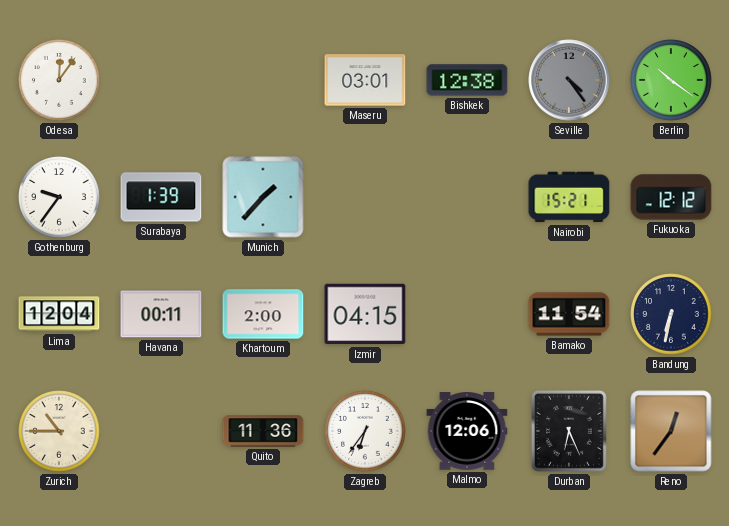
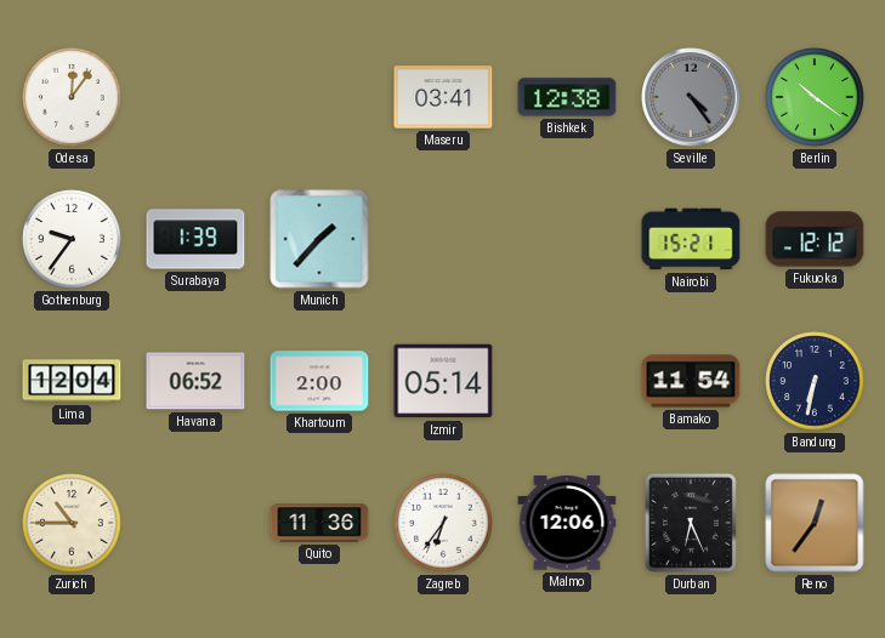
Maseru: 03:01 -> 03:41
Havana: 00:11 -> 06:52
Izmir: 04:15 -> 05:14
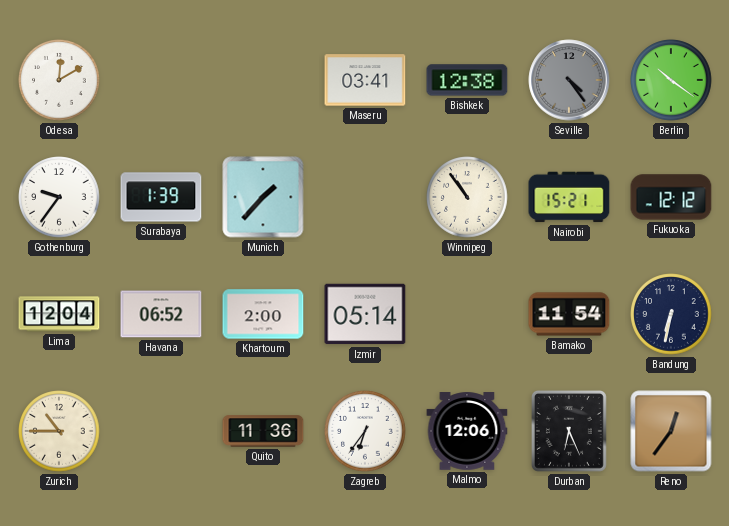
Odesa: 12:06 -> 12:10
Winnipeg: none -> 10:54
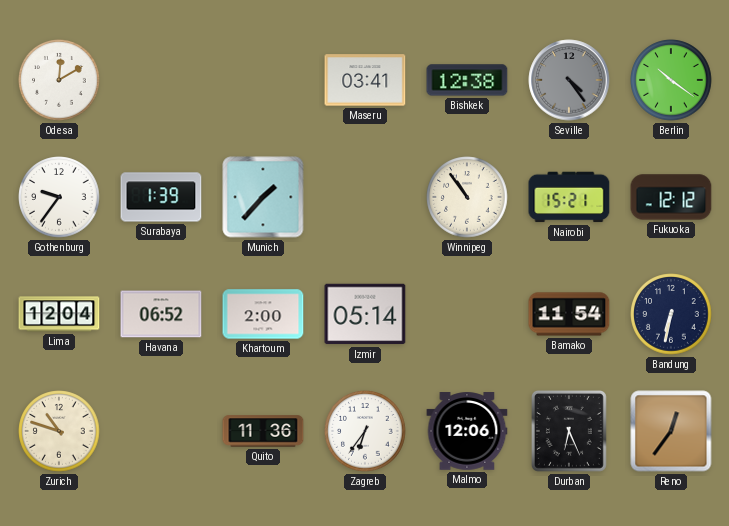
Zurich: 10:45 -> 10:48
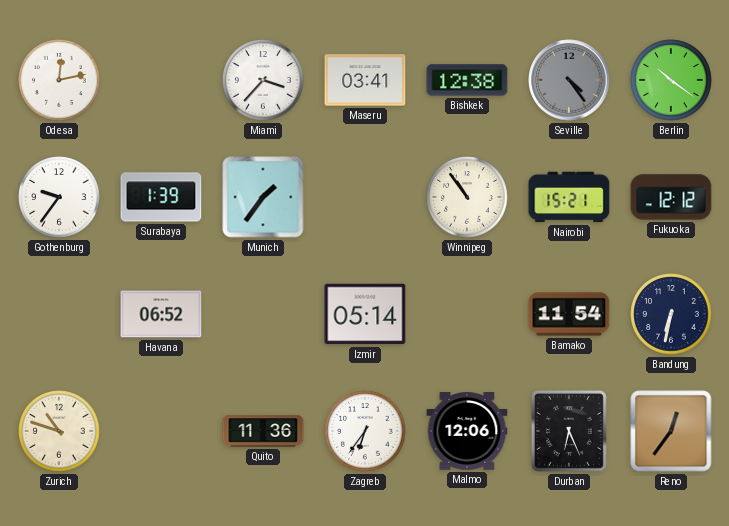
Odesa: 12:10 -> 12:13
Miami: none -> 3:37
Munich: 1:37 -> 1:36
Lima: 12:04 -> none
Khartoum: 2:00 -> none
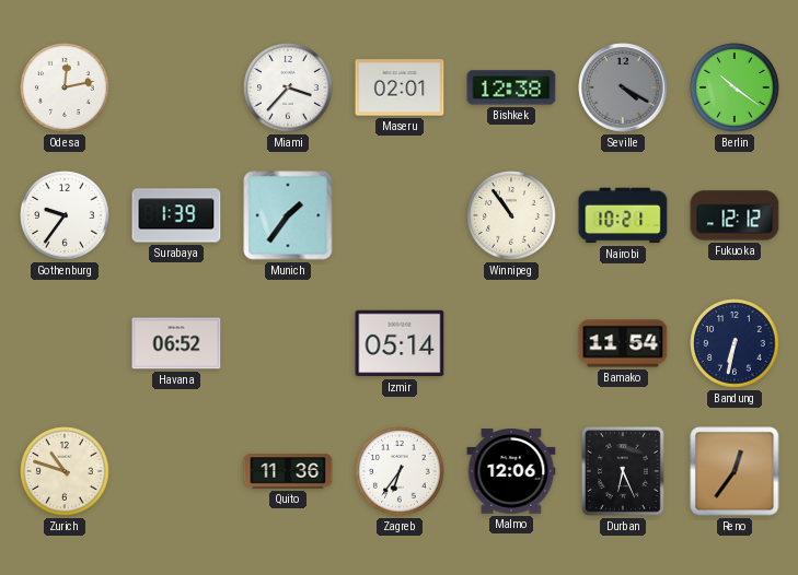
Maseru: 03:41 -> 02:01
Seville: 4:24 -> 4:20
Nairobi: 15:21 -> 10:21
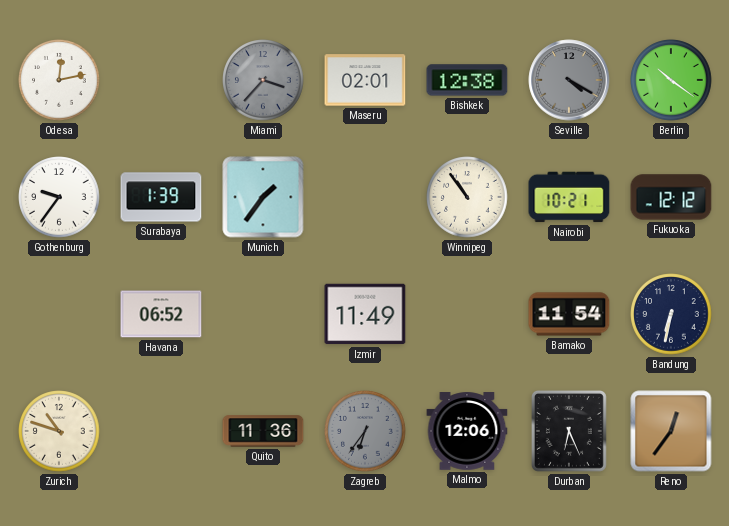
Miami dial: white -> grey
Izmir: 05:14 -> 11:49
Zagreb dial: white -> grey
